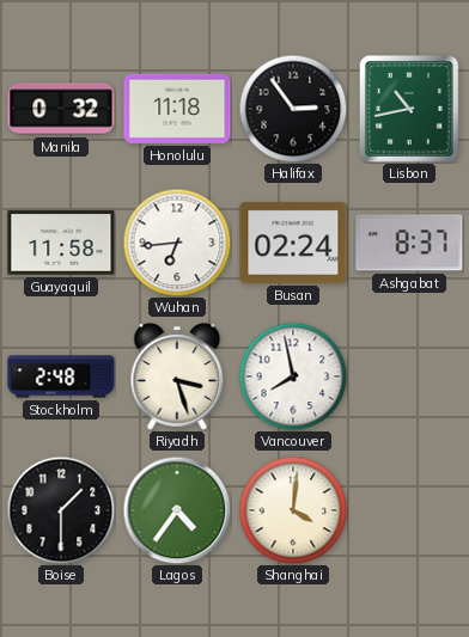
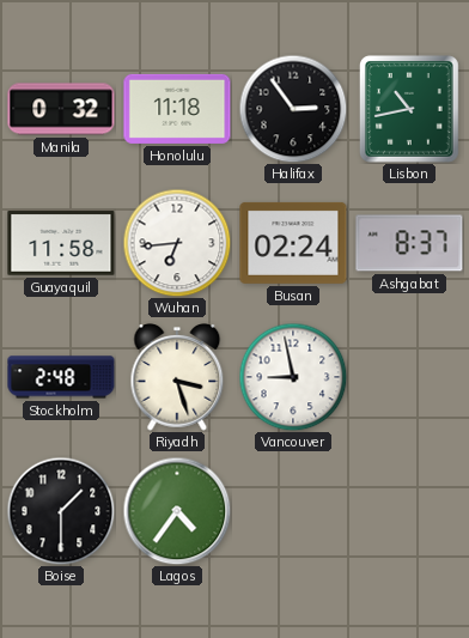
Vancouver: 7:58 -> 8:58
Shanghai: 4:01 -> none
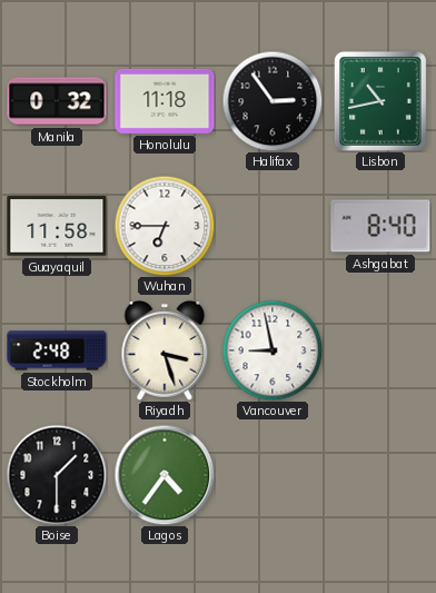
Wuhan: 6:44 -> 6:45
Busan: 02:24 -> none
Ashgabat: 8:37 -> 8:40
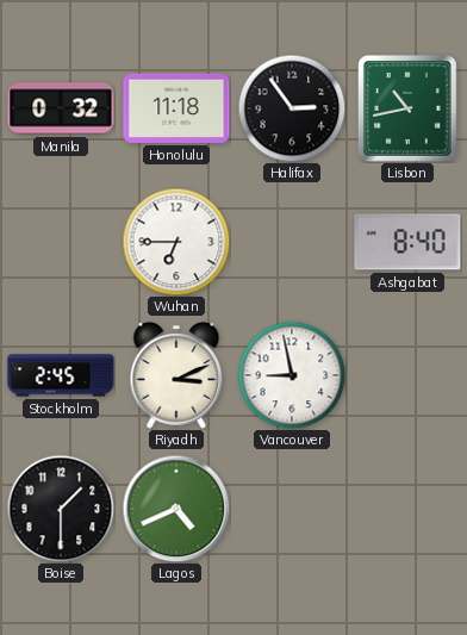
Guayaquil: 11:58 -> none
Stockholm: 2:48 -> 2:45
Riyadh: 3:27 -> 3:11
Lagos: 4:36 -> 4:41
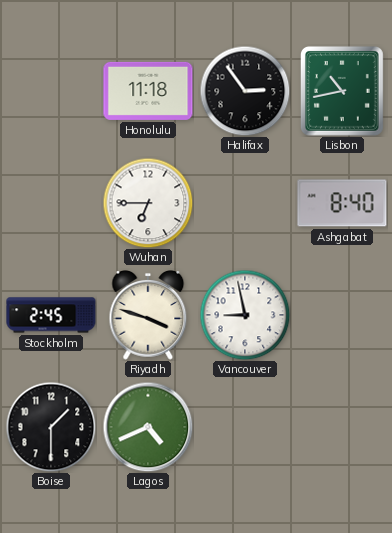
Manila: 0:32 -> none
Riyadh: 3:11 -> 3:48
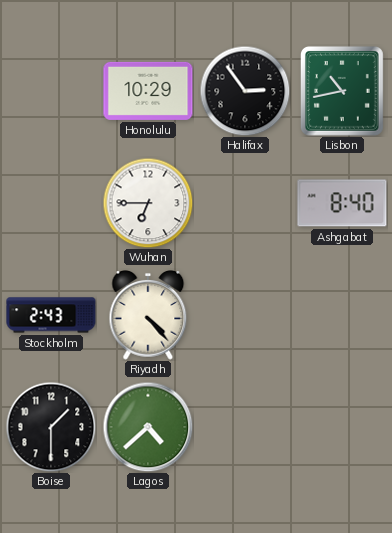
Honolulu: 11:18 -> 10:29
Stockholm: 2:45 -> 2:43
Riyadh: 3:48 -> 4:23
Vancouver: 8:58 -> none
Lagos: 4:41 -> 4:38
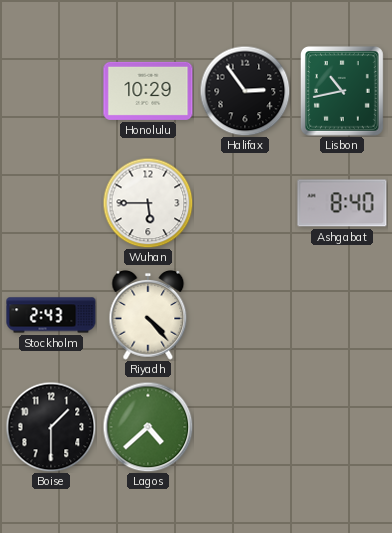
Wuhan: 6:45 -> 5:45
